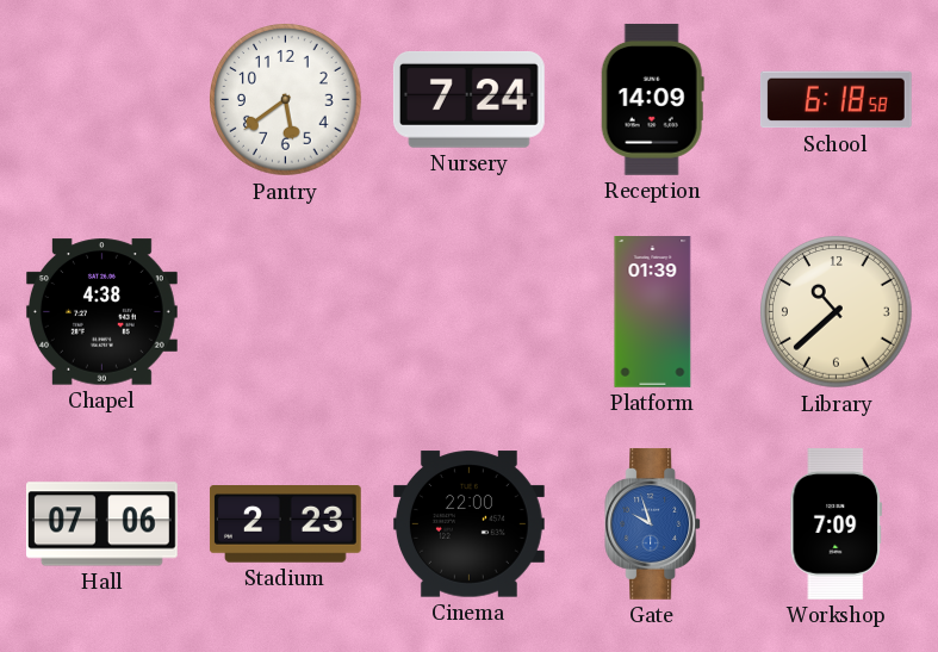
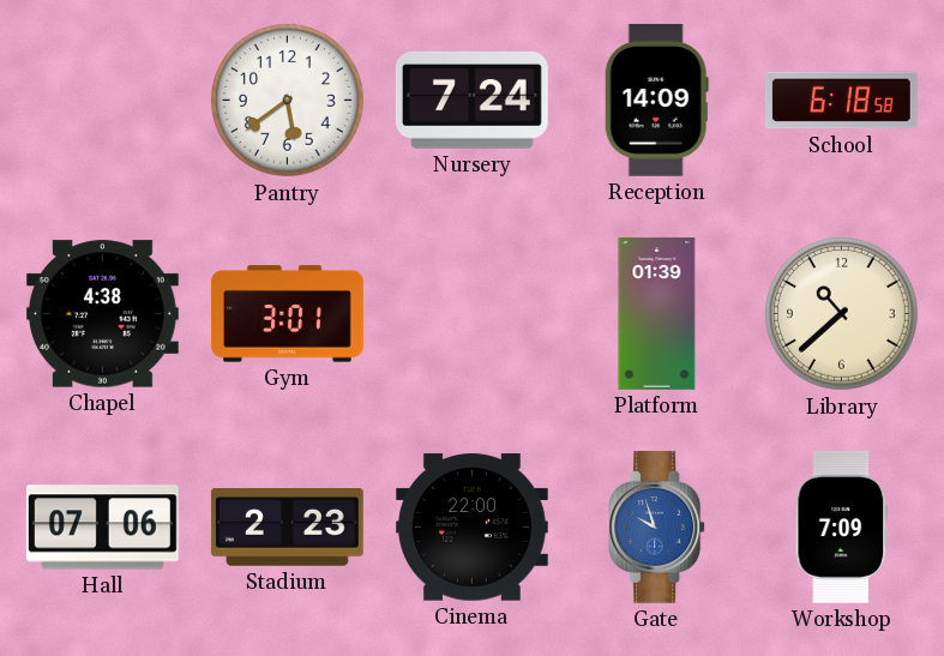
Gym: none -> 3:01
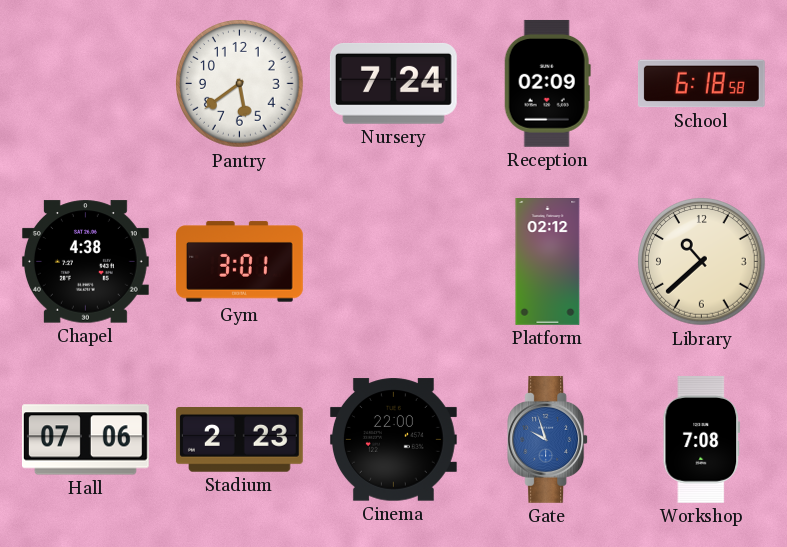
Reception: 14:09 -> 02:09
Platform: 01:39 -> 02:12
Workshop: 7:09 -> 7:08
